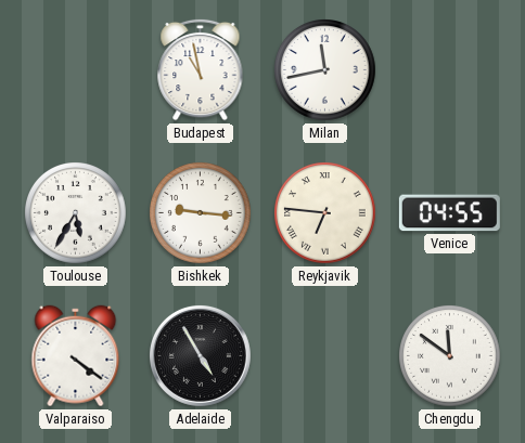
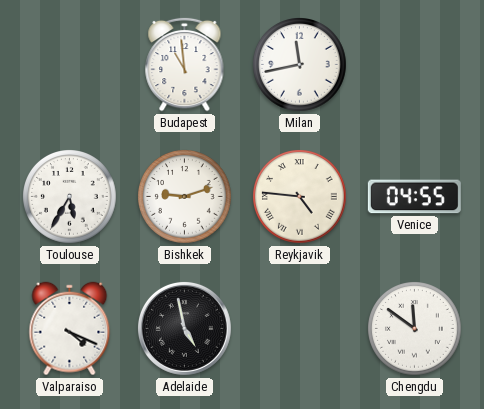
Budapest: 10:58 -> 10:59
Bishkek: 9:16 -> 9:12
Reykjavik: 6:46 -> 4:46
Valparaiso: 4:21 -> 4:19
Adelaide: 4:55 -> 4:58
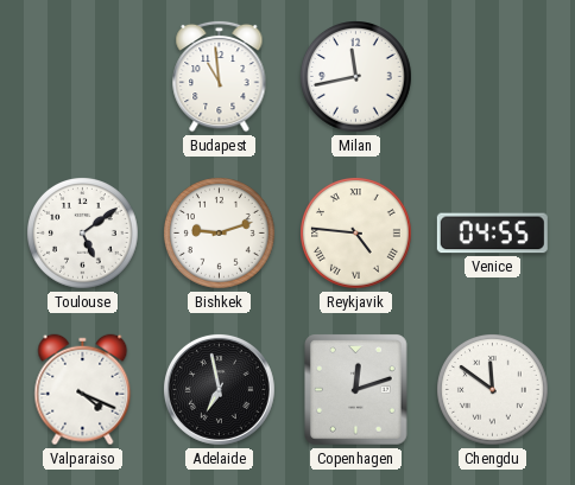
Toulouse: 5:35 -> 5:09
Adelaide: 4:58 -> 6:58
Copenhagen: none -> 12:12
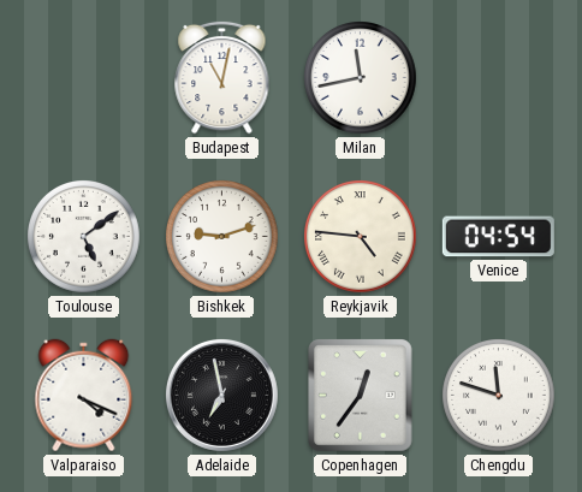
Budapest: 10:59 -> 11:02
Venice: 04:55 -> 04:54
Copenhagen: 12:12 -> 12:36
Chengdu: 11:51 -> 11:48
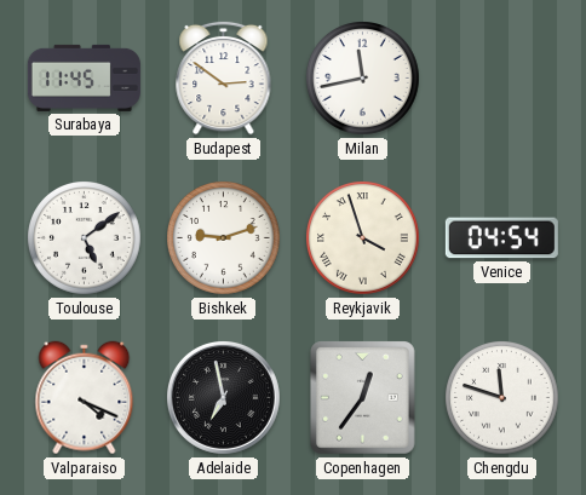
Surabaya: none -> 11:45
Budapest: 11:02 -> 2:51
Reykjavik: 4:46 -> 3:57
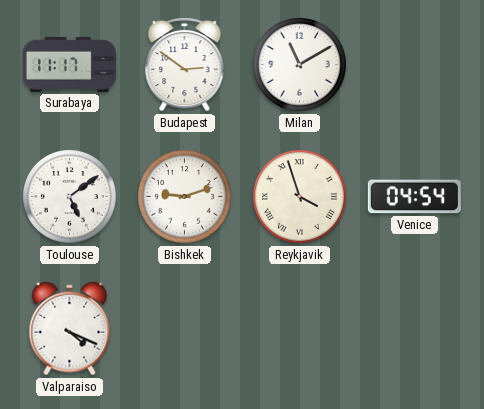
Surabaya: 11:45 -> 11:17
Milan: 11:43 -> 11:10
Adelaide: 6:58 -> none
Copenhagen: 12:36 -> none
Chengdu: 11:48 -> none
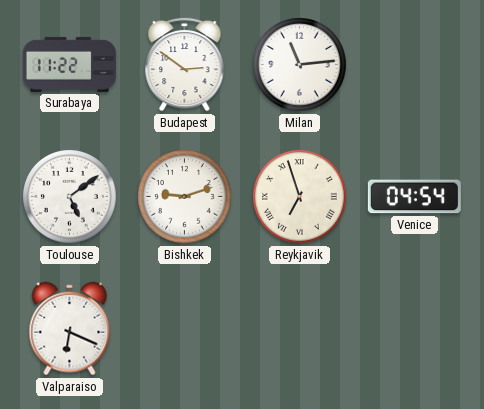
Surabaya: 11:17 -> 11:22
Milan: 11:10 -> 11:14
Reykjavik: 3:57 -> 6:57
Valparaiso: 4:19 -> 6:19
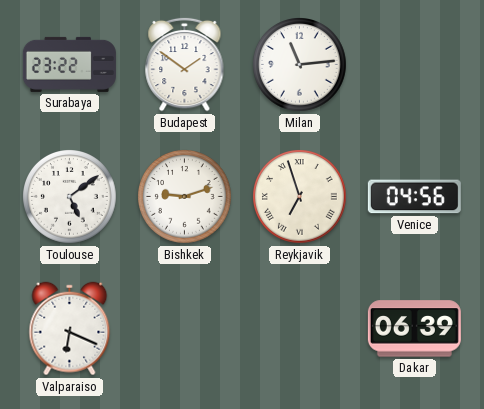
Surabaya: 11:22 -> 23:22
Budapest: 2:51 -> 1:51
Venice: 04:54 -> 04:56
Dakar: none -> 06:39
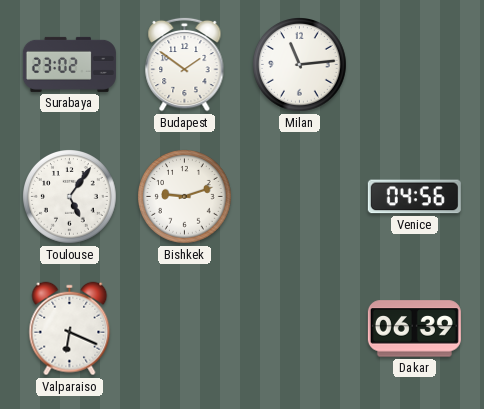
Surabaya: 23:22 -> 23:02
Toulouse: 5:09 -> 5:06
Reykjavik: 6:57 -> none
